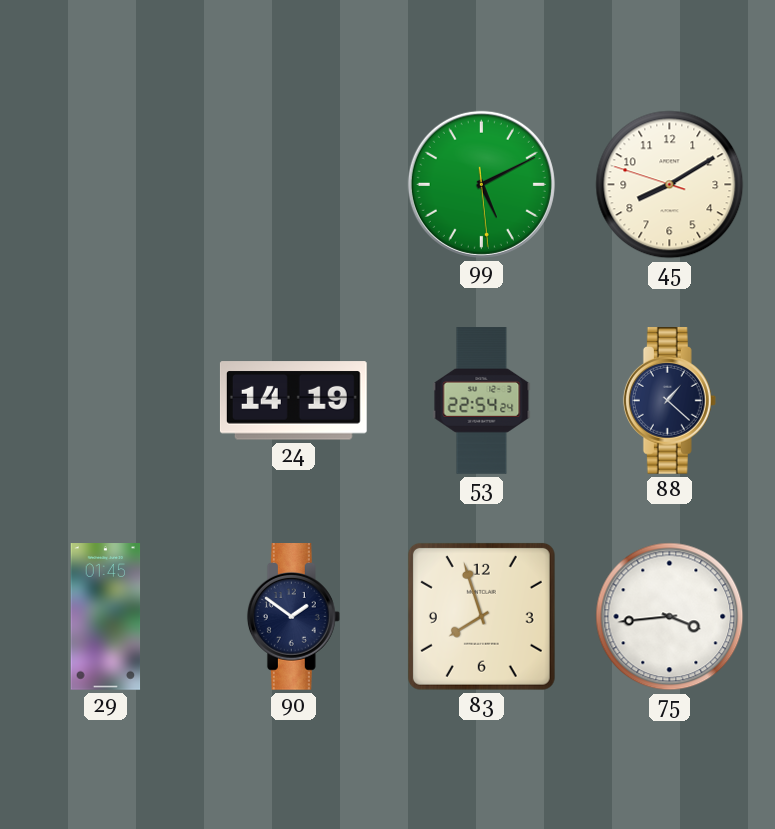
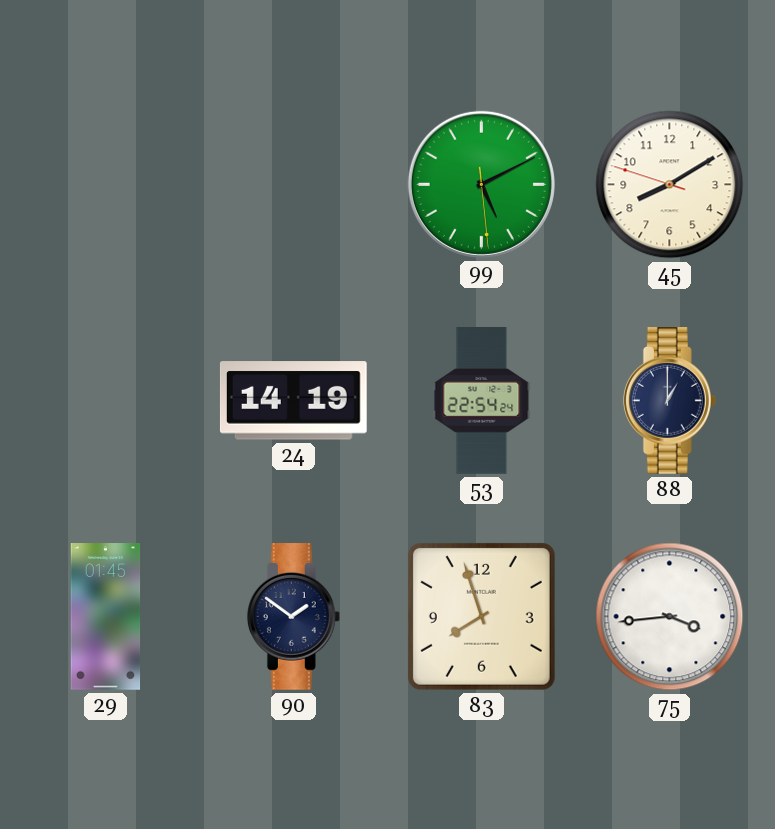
88: 1:22 -> 1:00
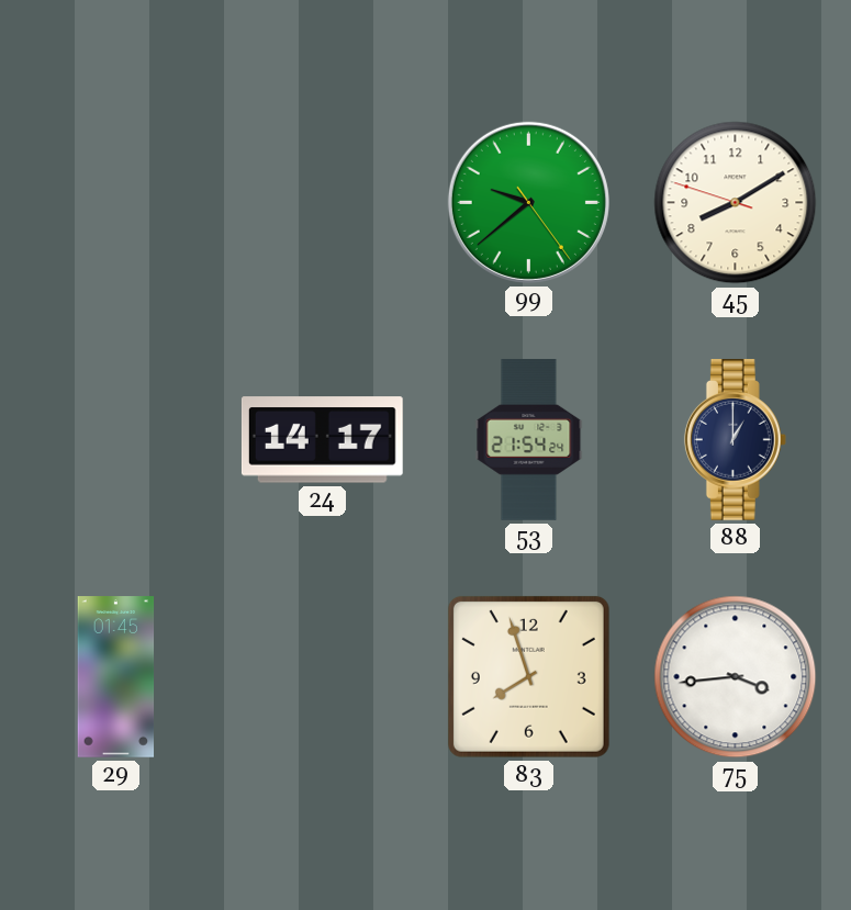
99: 5:10 -> 9:38
24: 14:19 -> 14:17
53: 22:54 -> 21:54
90: 1:51 -> none
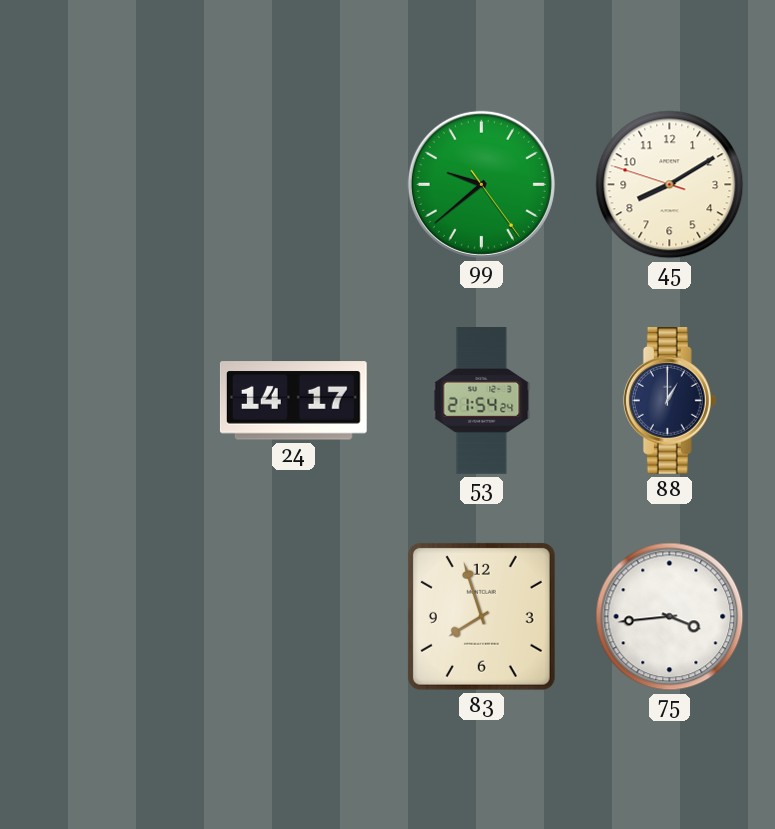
29: 01:45 -> none
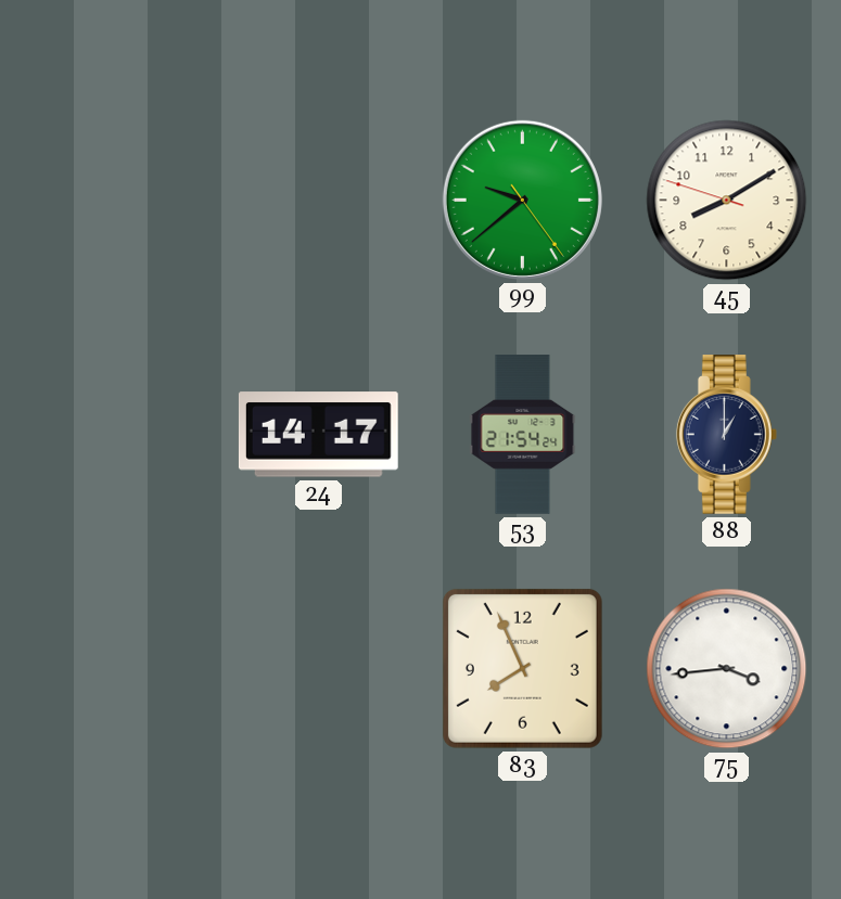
83: 7:57 -> 7:56
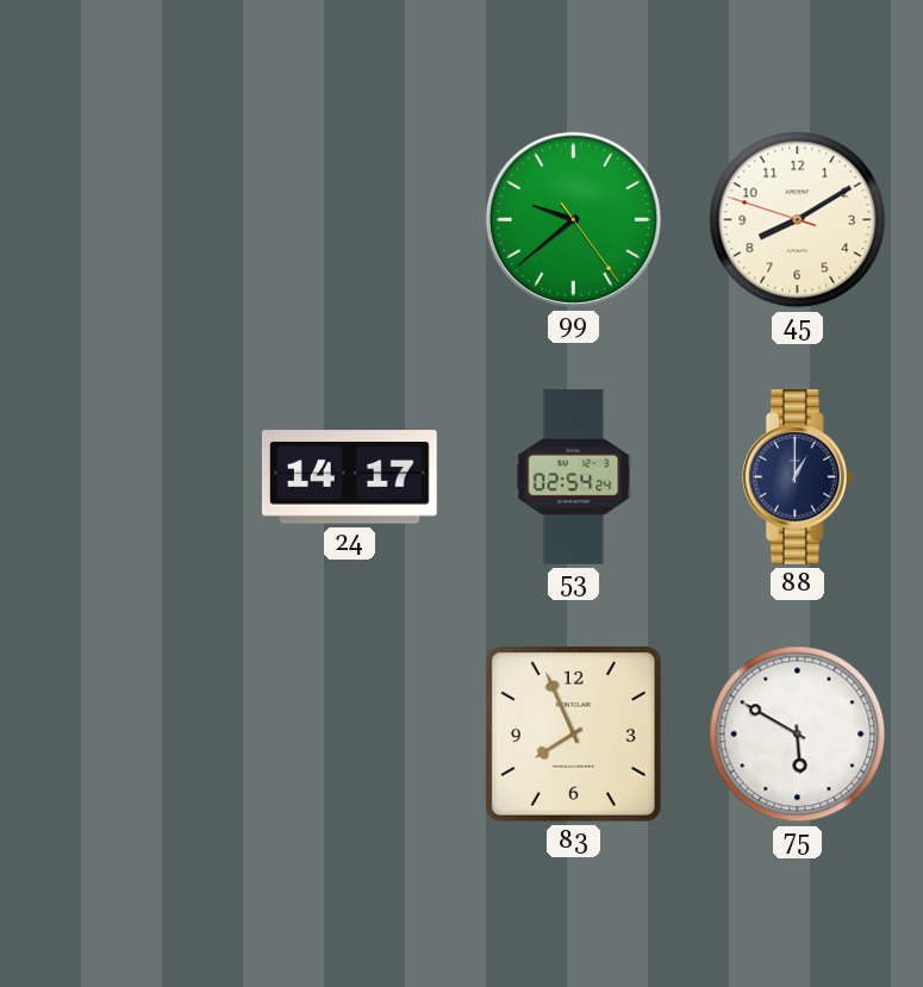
53: 21:54 -> 02:54
75: 3:44 -> 5:50
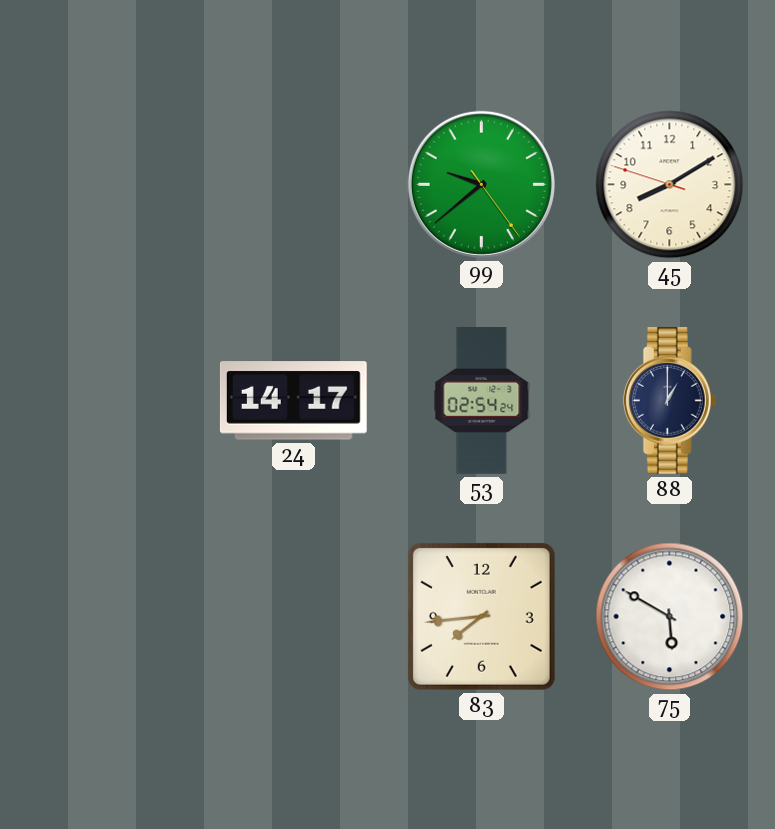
83: 7:56 -> 7:44
